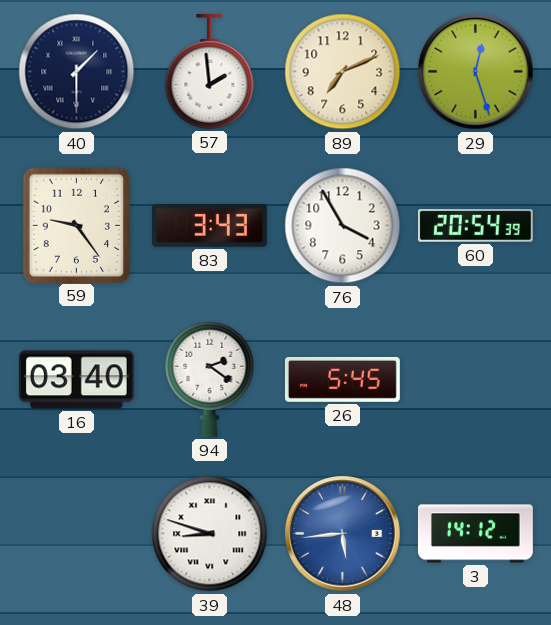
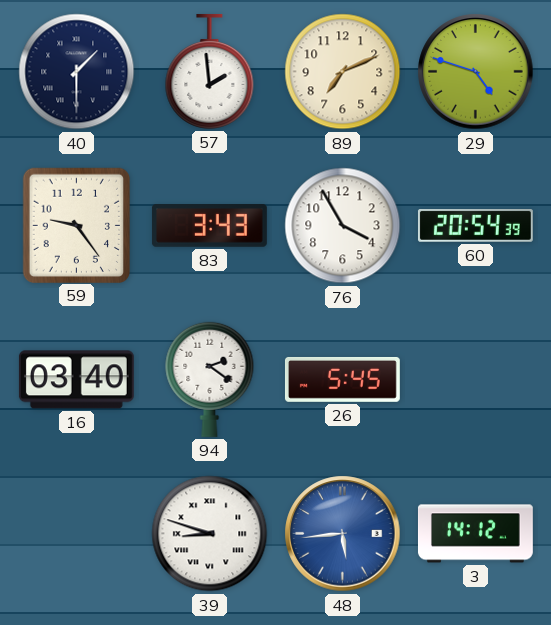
29: 12:27 -> 4:48
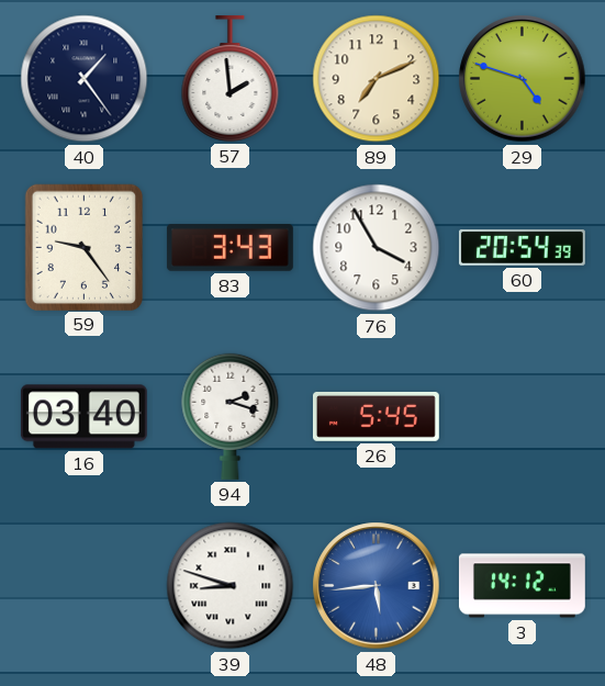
40: 1:30 -> 1:24
94: 2:21 -> 2:18
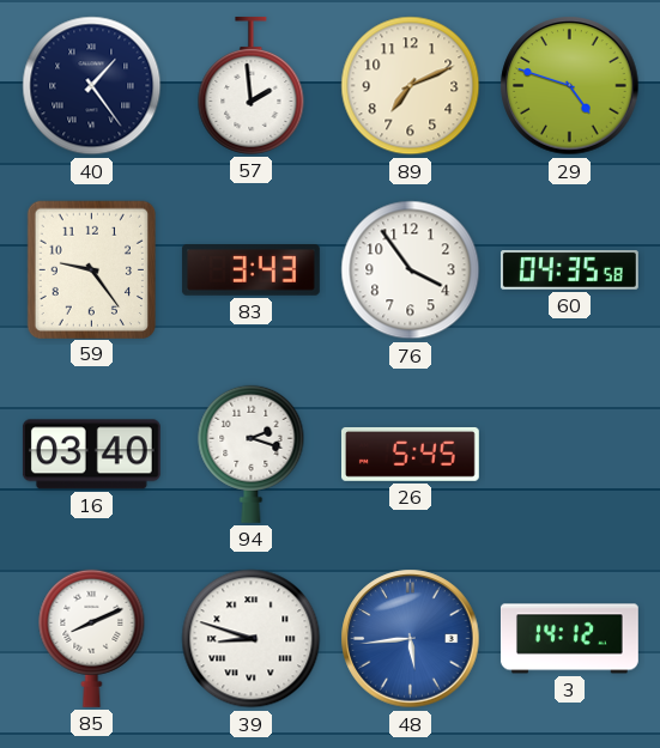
76: 3:55 -> 3:54
60: 20:54 -> 04:35
85: none -> 8:11
